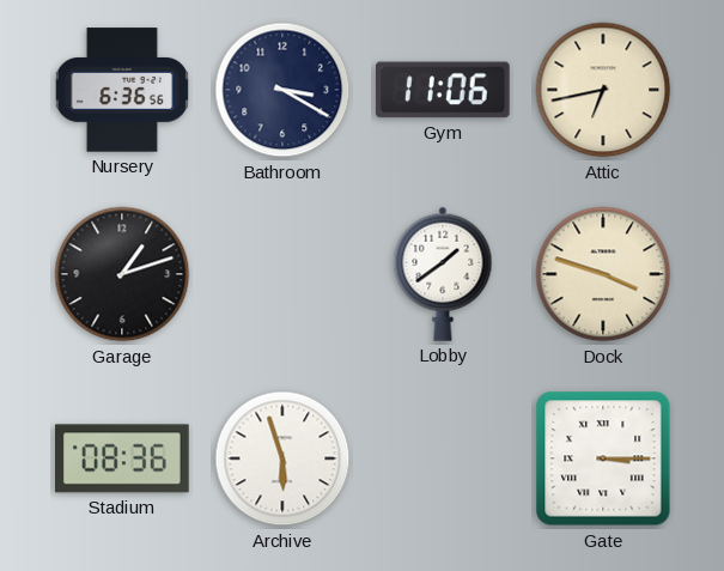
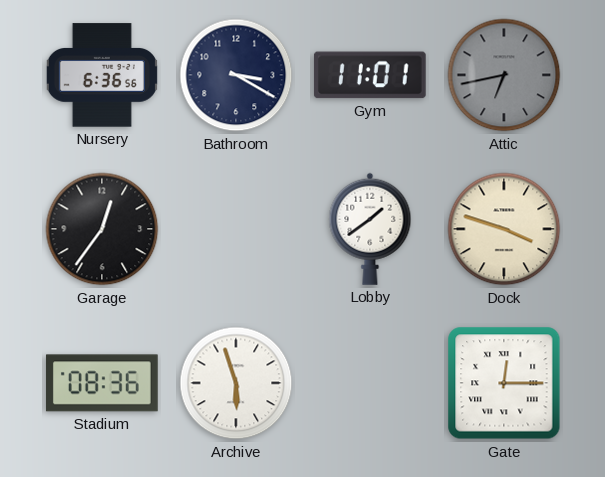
Gym: 11:06 -> 11:01
Attic dial: cream -> grey
Garage: 1:12 -> 12:36
Gate: 3:15 -> 12:15
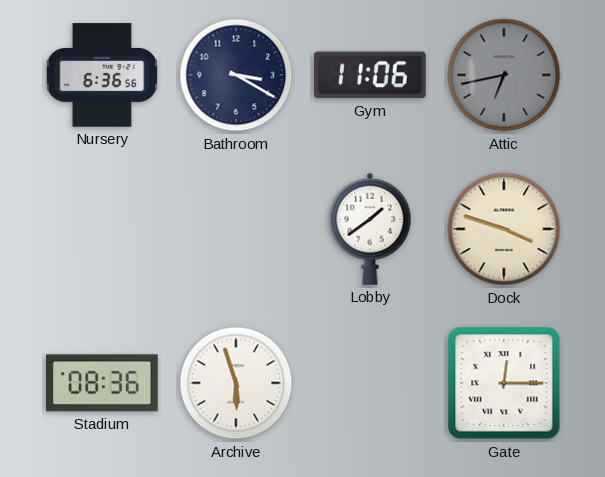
Gym: 11:01 -> 11:06
Garage: 12:36 -> none
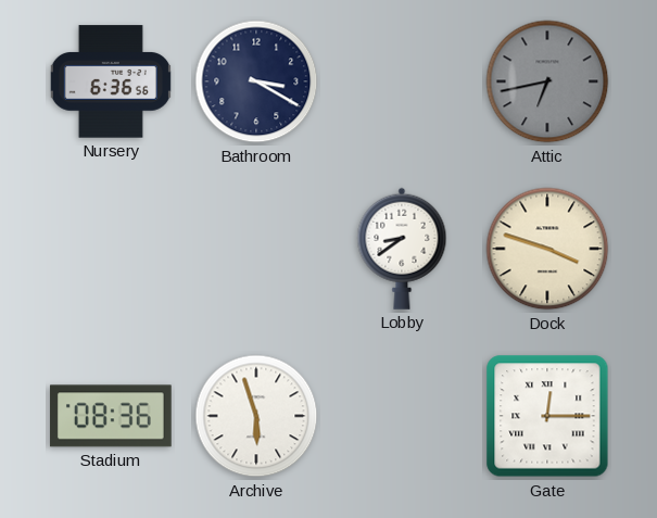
Gym: 11:06 -> none
Lobby: 1:39 -> 8:39
